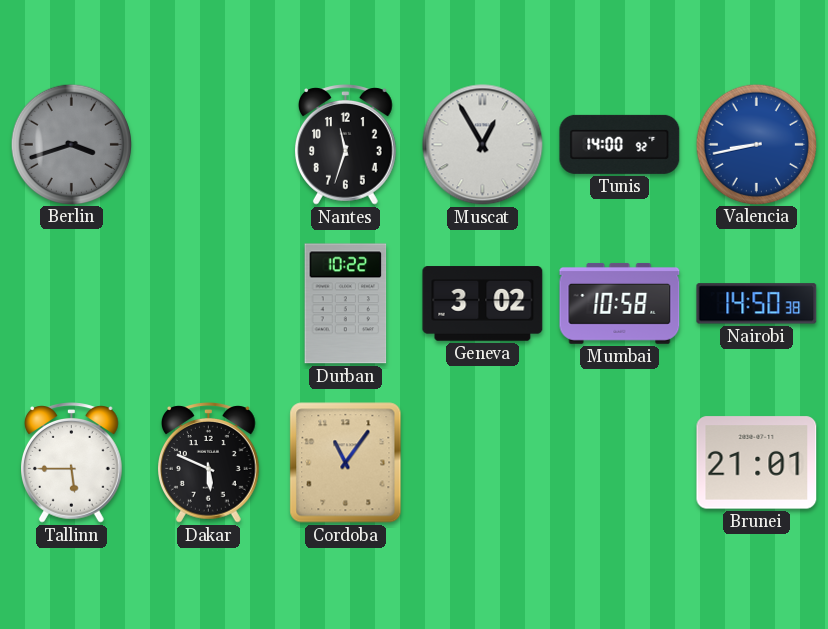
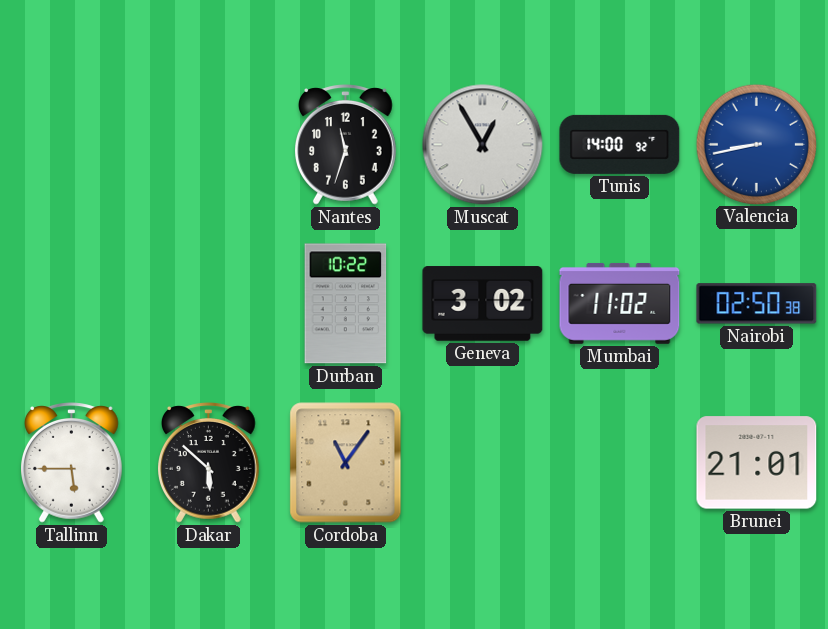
Berlin: 3:42 -> none
Mumbai: 10:58 -> 11:02
Nairobi: 14:50 -> 02:50
Dakar: 5:49 -> 5:52
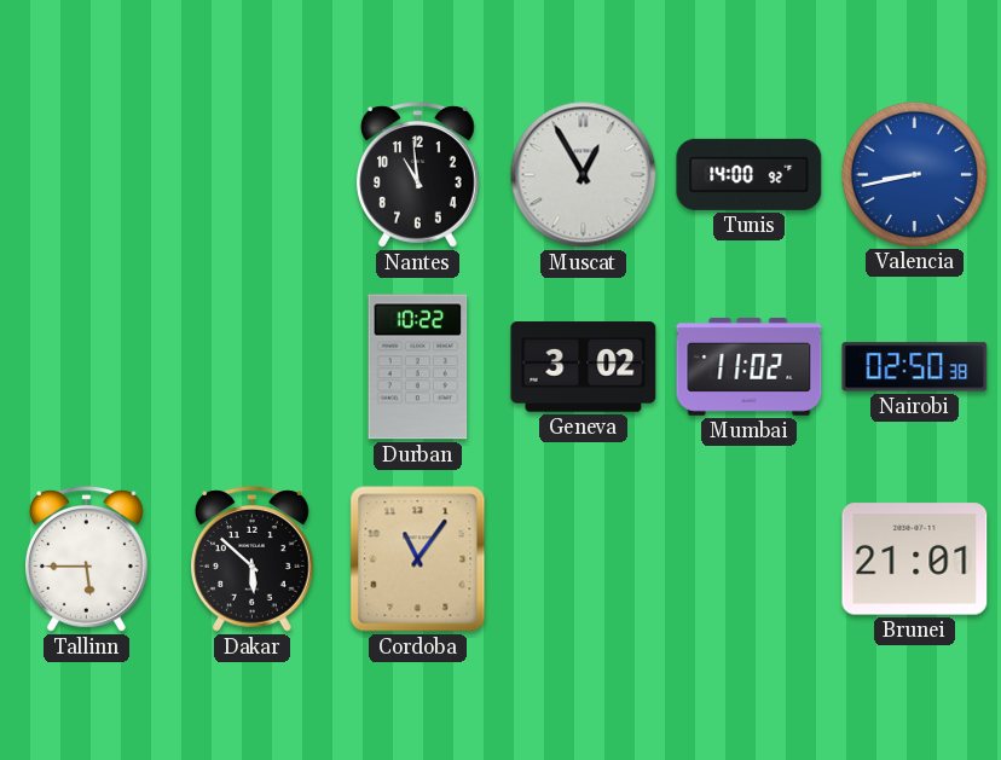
Nantes: 11:33 -> 10:59
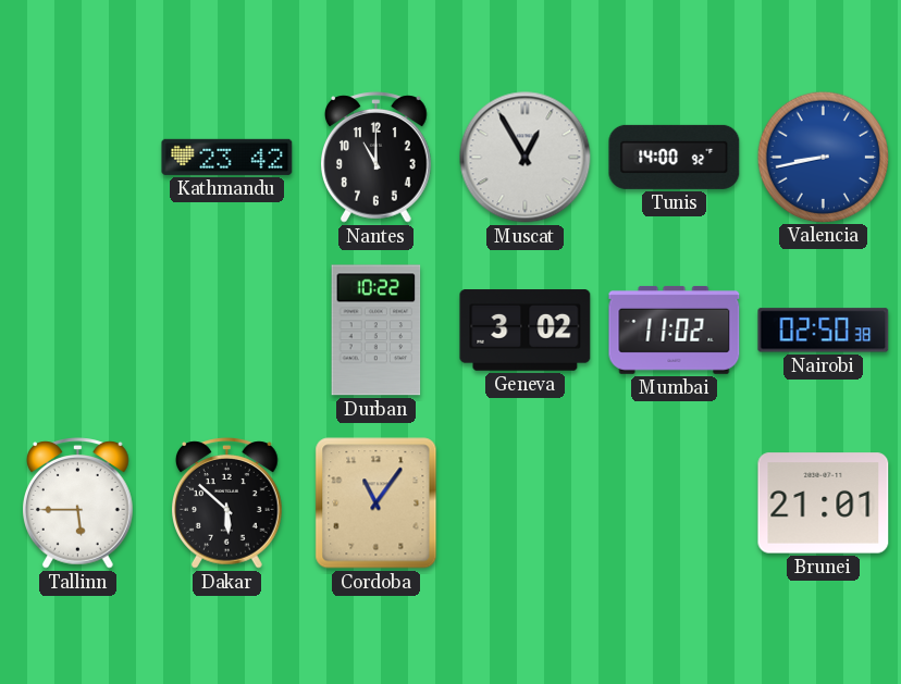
Kathmandu: none -> 23:42
Nantes: 10:59 -> 11:00
